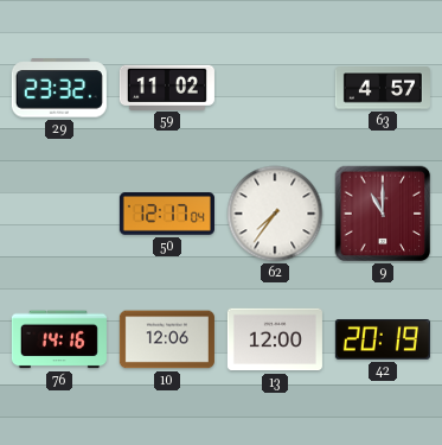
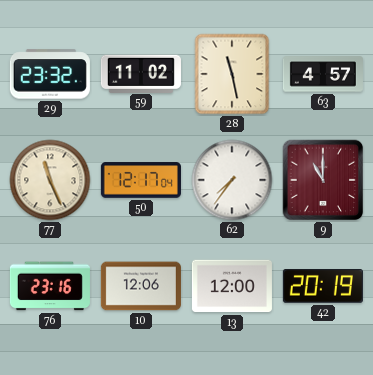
28: none -> 11:28
77: none -> 11:26
76: 14:16 -> 23:16
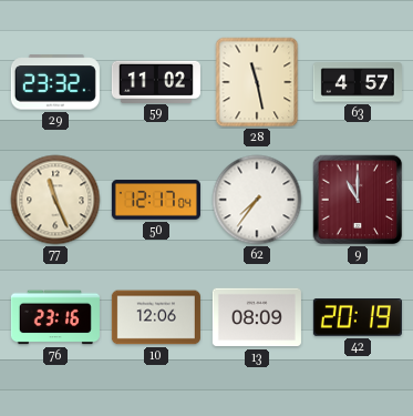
13: 12:00 -> 08:09
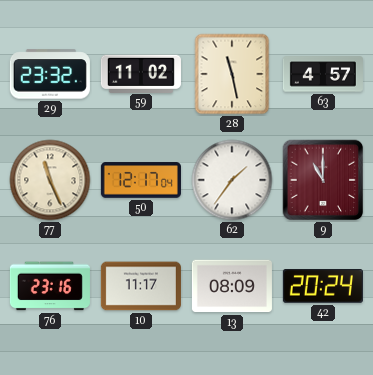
62: 7:36 -> 1:36
10: 12:06 -> 11:17
42: 20:19 -> 20:24
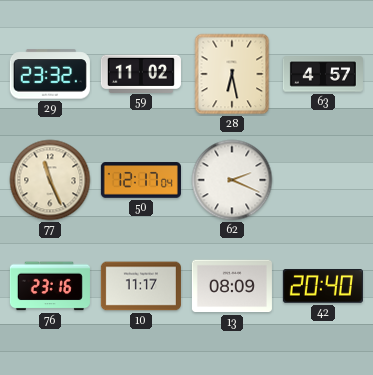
28: 11:28 -> 6:28
62: 1:36 -> 2:19
9: 11:00 -> none
42: 20:24 -> 20:40
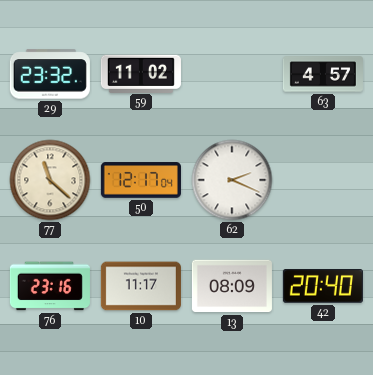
28: 6:28 -> none
77: 11:26 -> 11:22
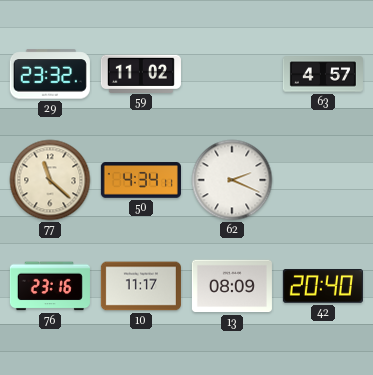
50: 12:17 -> 4:34
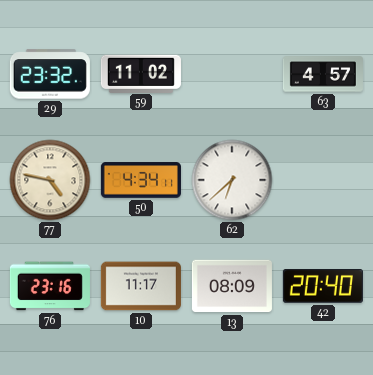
77: 11:22 -> 4:47
62: 2:19 -> 6:38
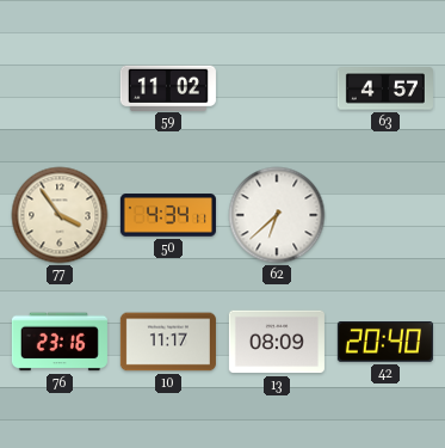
29: 23:32 -> none
77: 4:47 -> 3:54
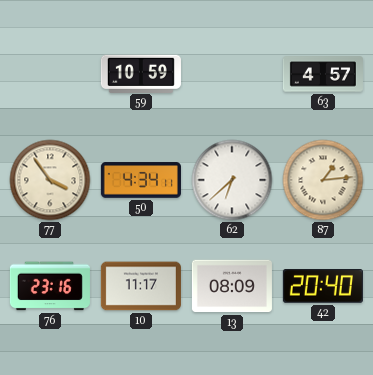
59: 11:02 -> 10:59
87: none -> 1:14
